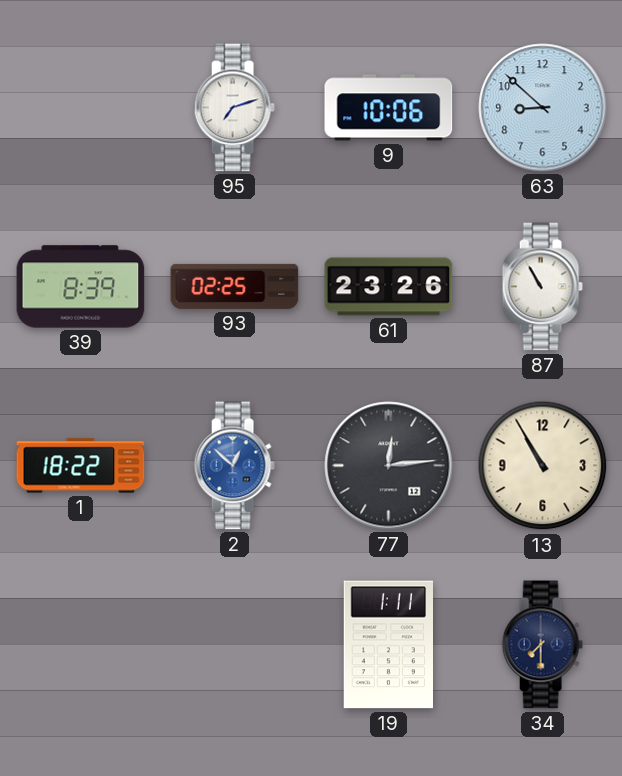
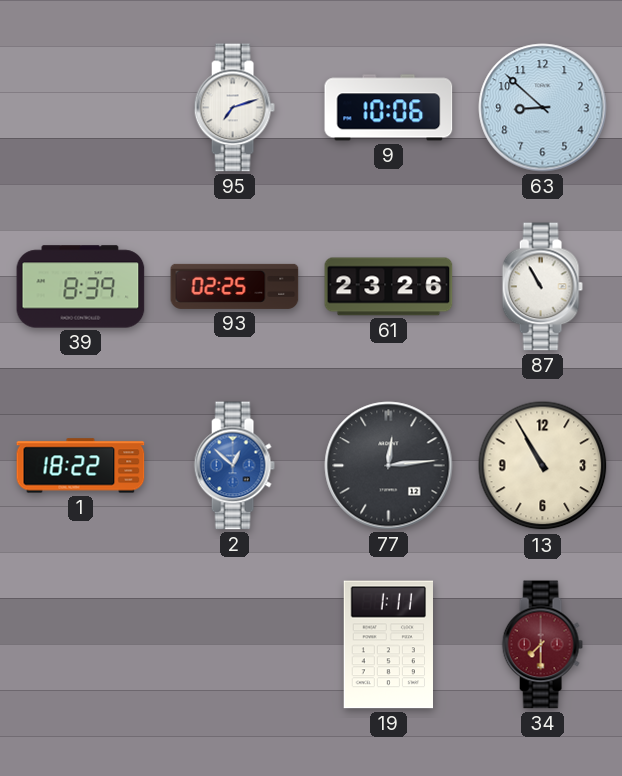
34 dial: navy -> burgundy
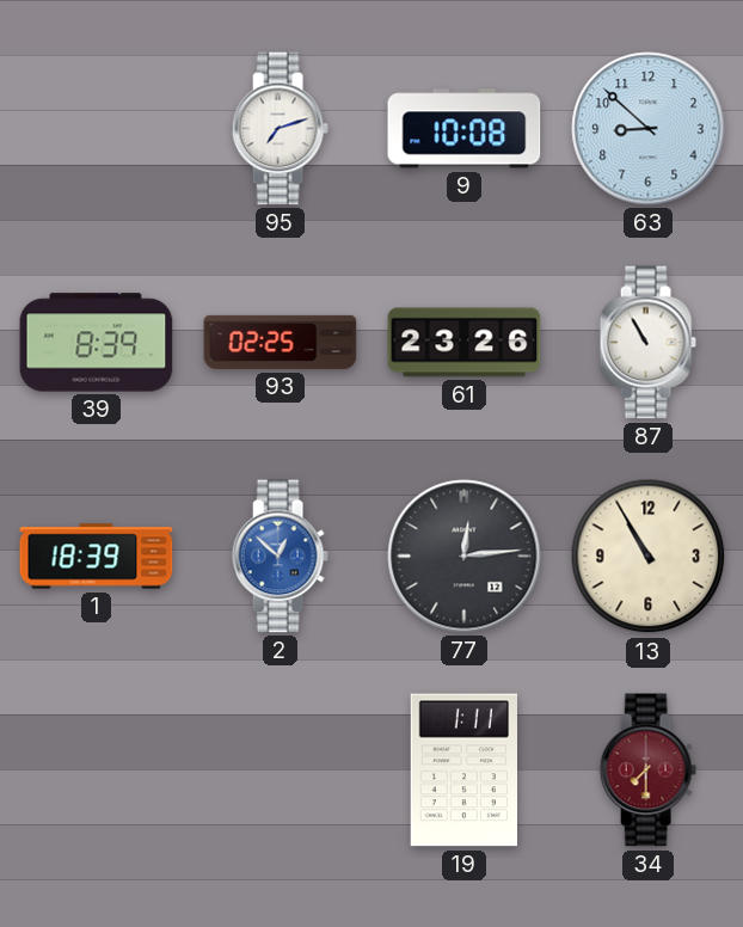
9: 10:06 -> 10:08
1: 18:22 -> 18:39
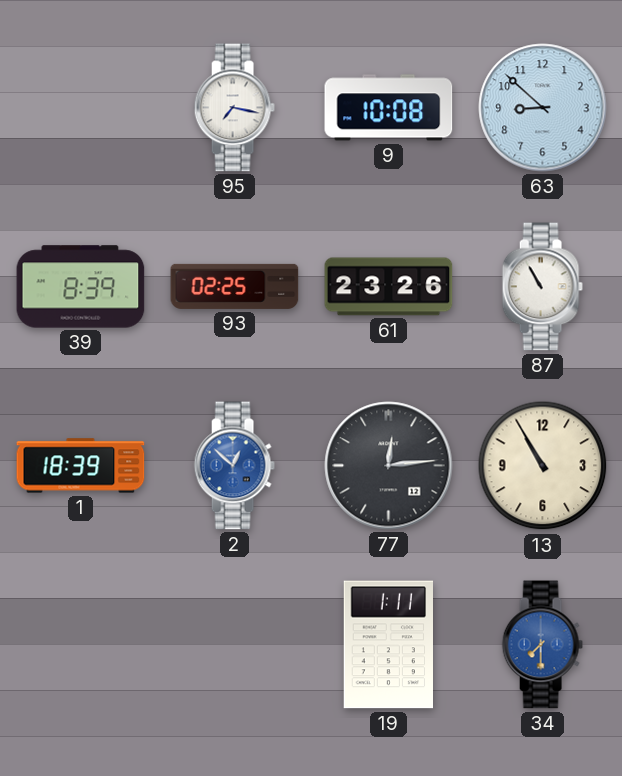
95: 7:12 -> 7:17
34 dial: burgundy -> blue
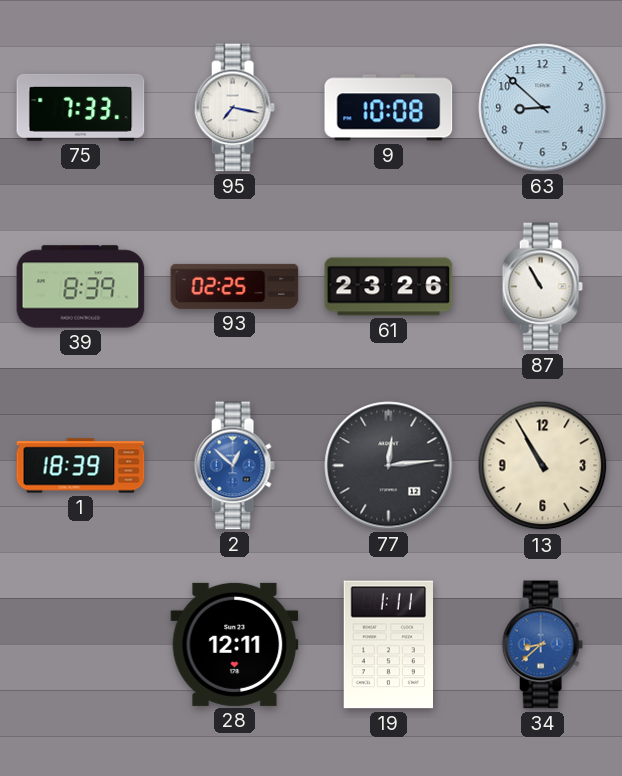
75: none -> 7:33
28: none -> 12:11
34: 7:30 -> 8:38
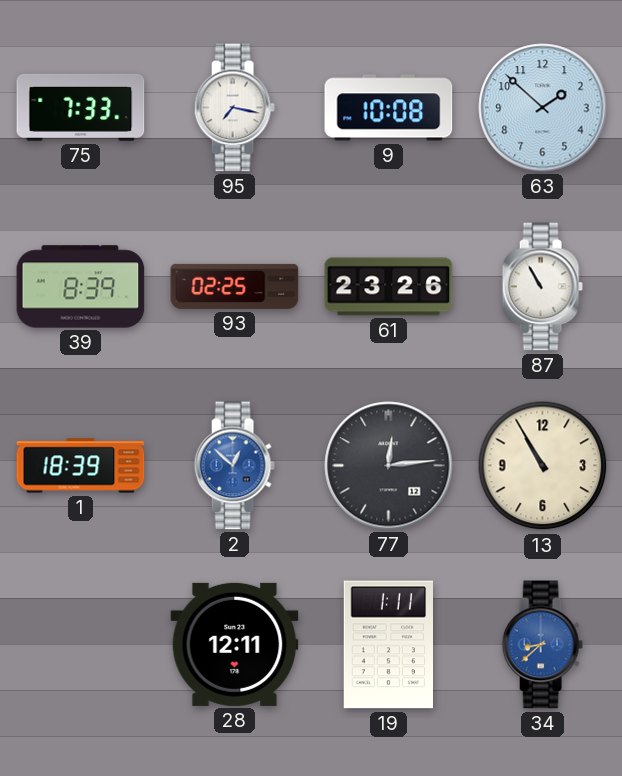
63: 8:52 -> 1:52
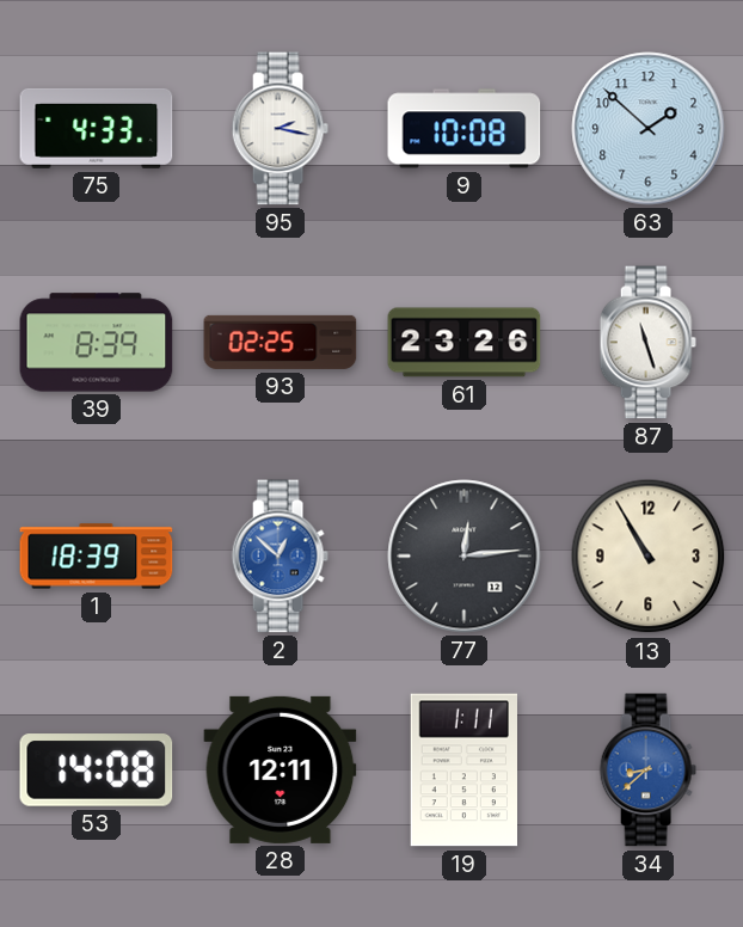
75: 7:33 -> 4:33
95: 7:17 -> 2:17
87: 10:55 -> 11:27
53: none -> 14:08
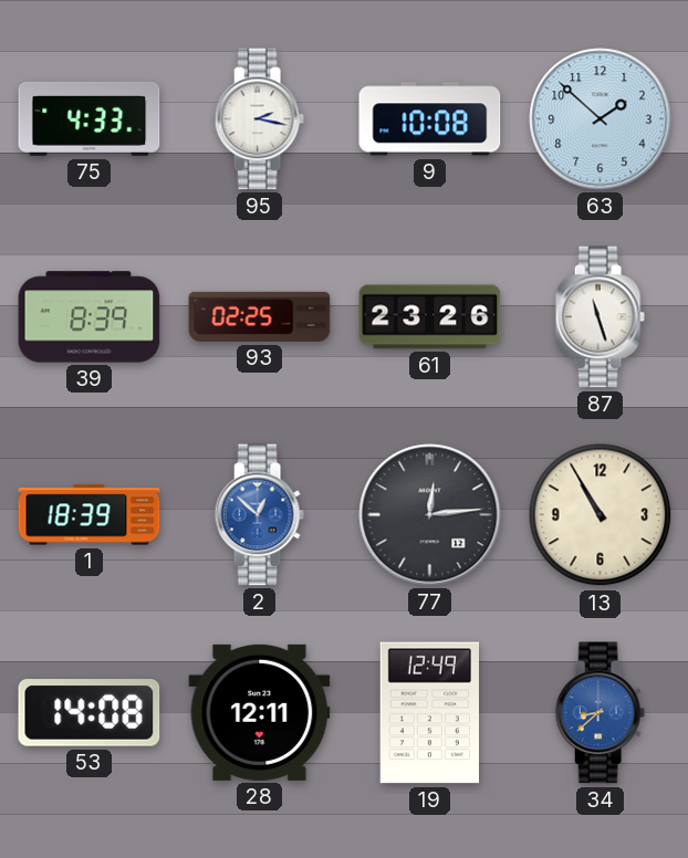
19: 1:11 -> 12:49
